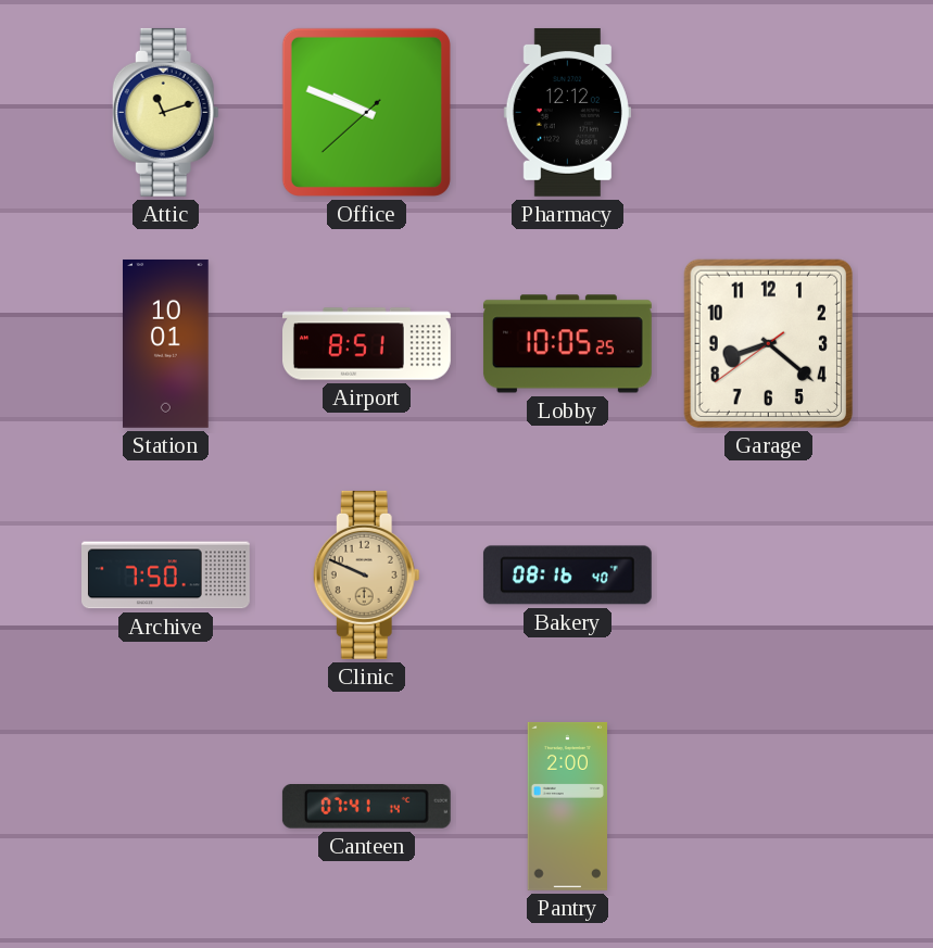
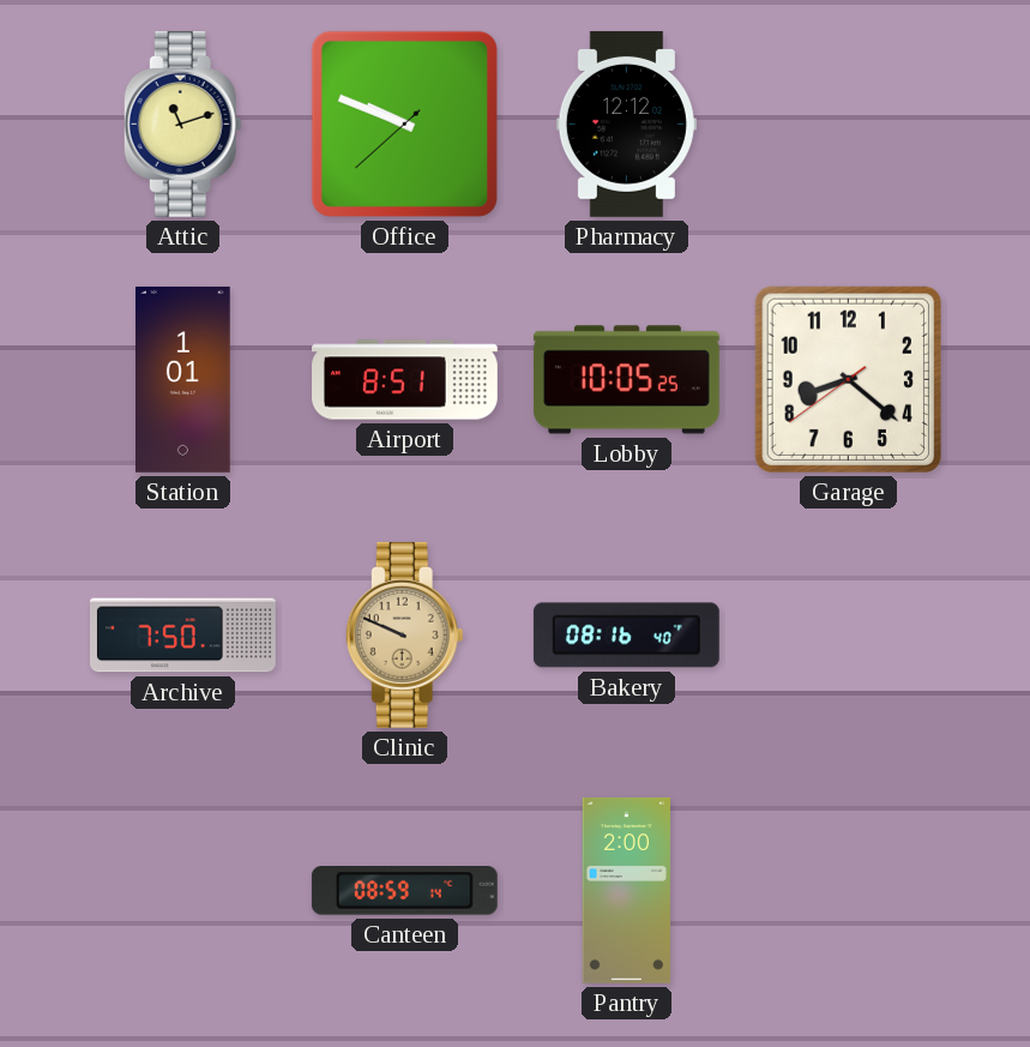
Station: 10:01 -> 1:01
Canteen: 07:41 -> 08:59
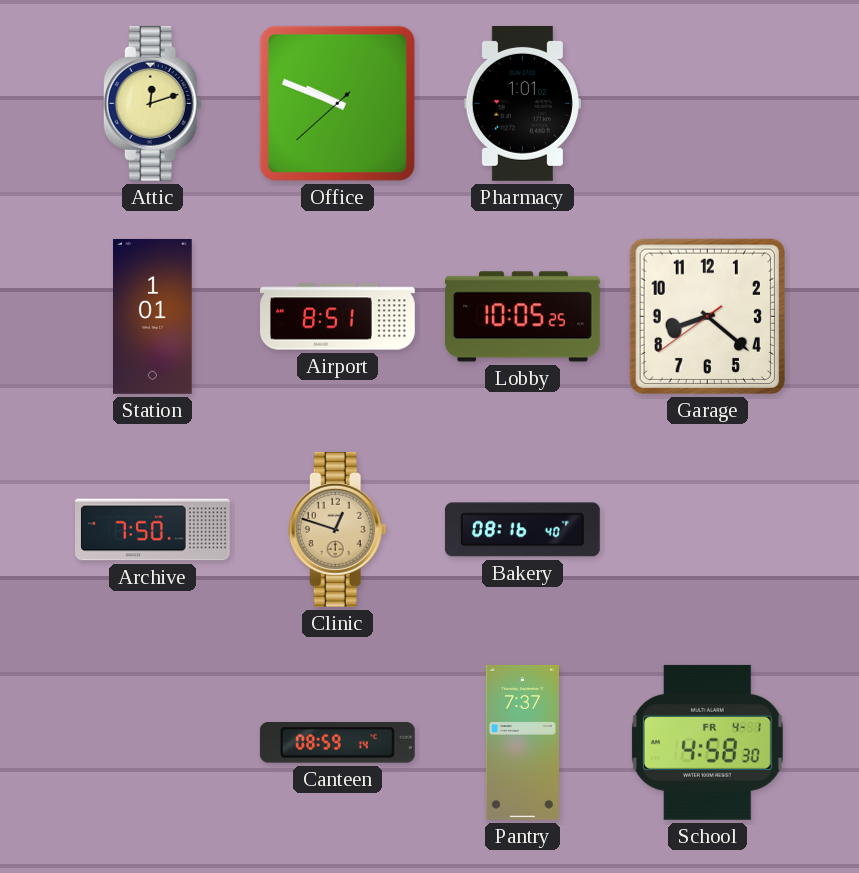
Attic: 11:12 -> 12:12
Pharmacy: 12:12 -> 1:01
Clinic: 9:49 -> 12:48
Pantry: 2:00 -> 7:37
School: none -> 4:58
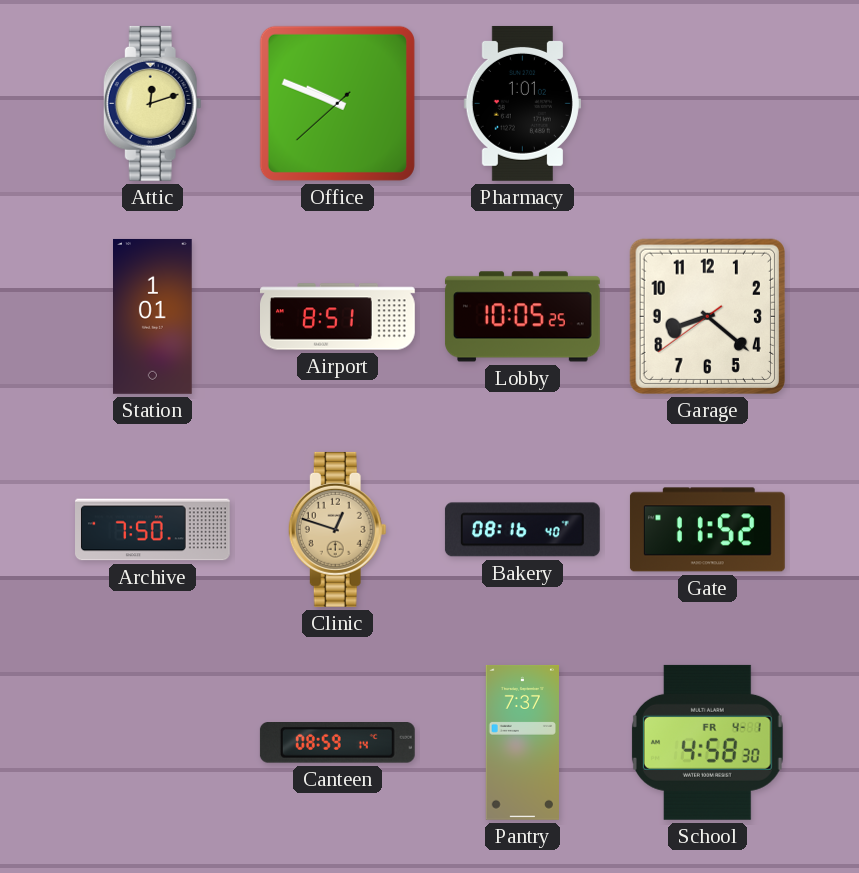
Gate: none -> 11:52
